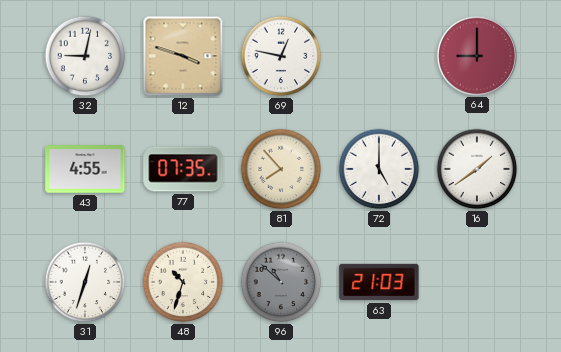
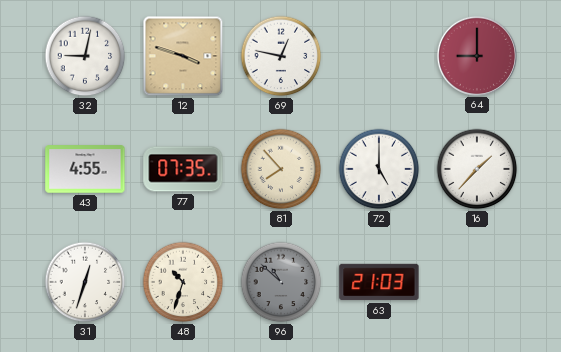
16: 1:39 -> 1:37
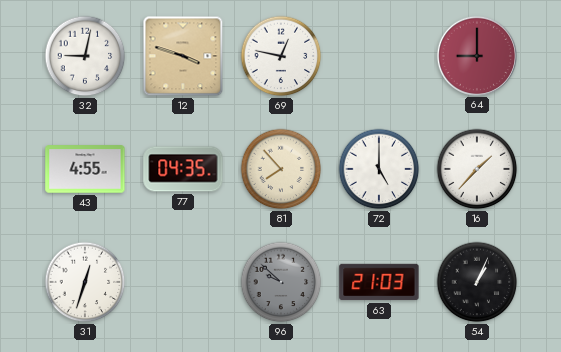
77: 07:35 -> 04:35
48: 10:33 -> none
96: 10:52 -> 9:52
54: none -> 1:04
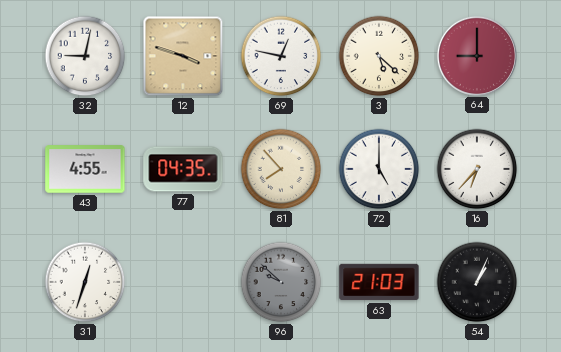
3: none -> 5:22
16: 1:37 -> 6:37
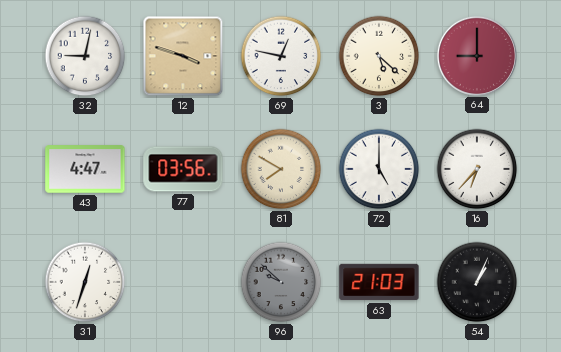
43: 4:55 -> 4:47
77: 04:35 -> 03:56
81: 7:53 -> 7:50
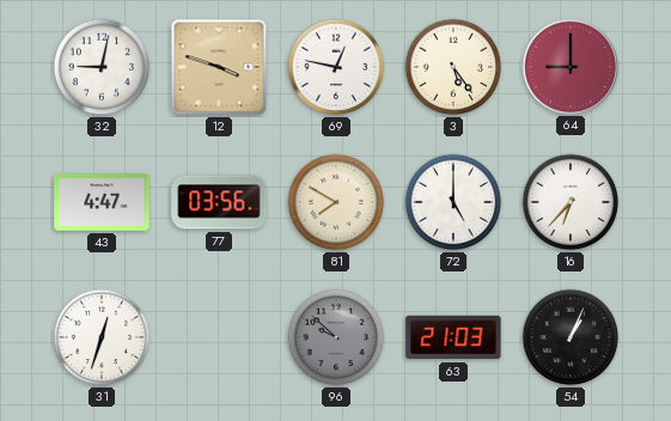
3: 5:22 -> 5:24
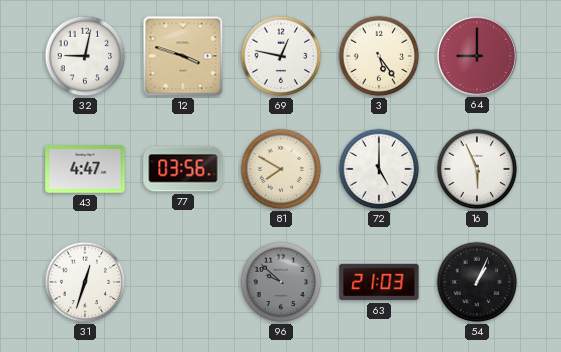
16: 6:37 -> 5:56
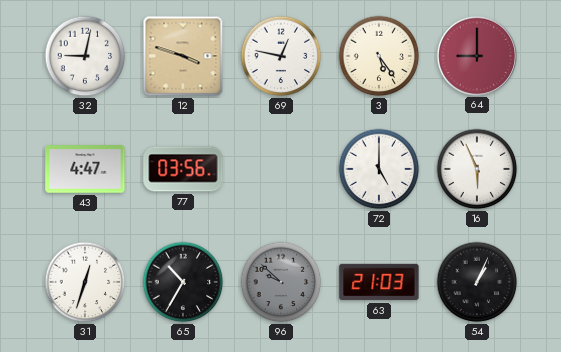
81: 7:50 -> none
65: none -> 10:35
